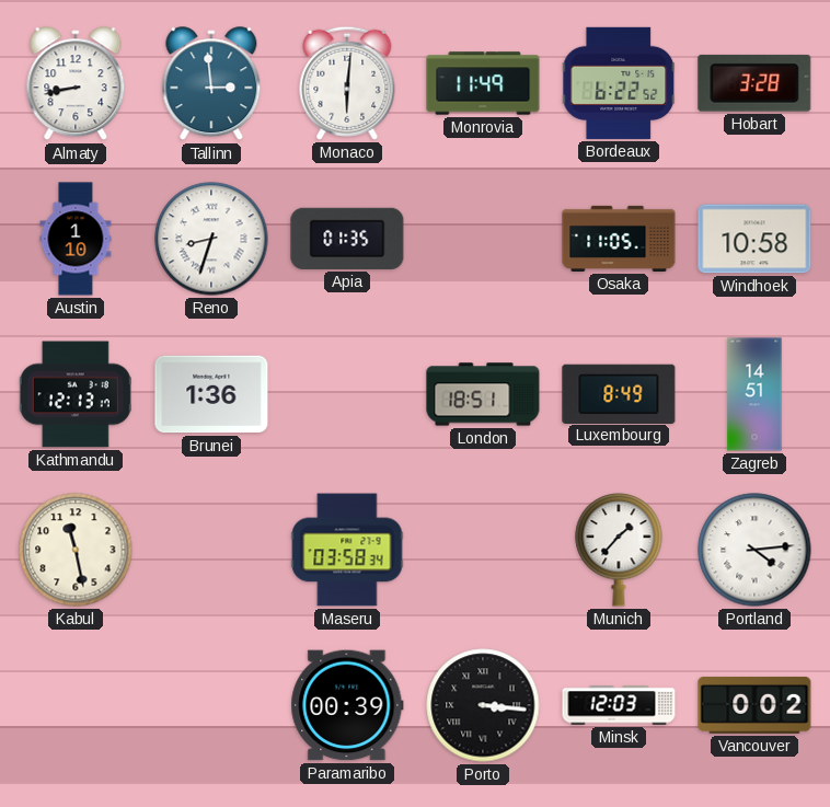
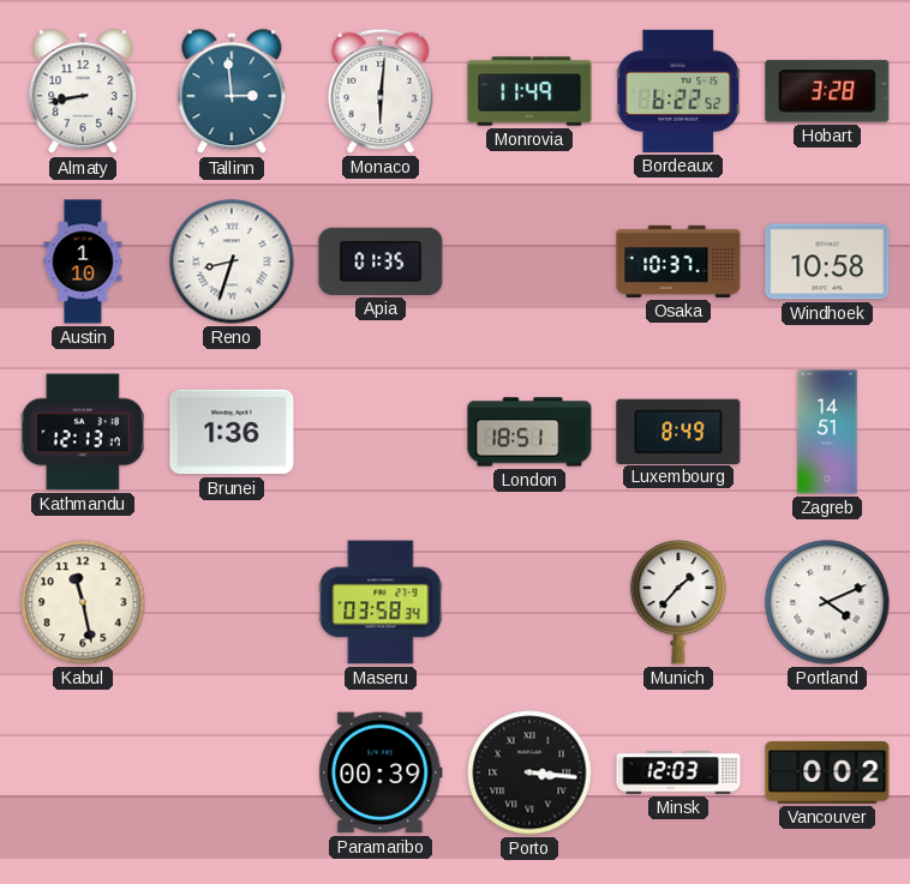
Osaka: 11:05 -> 10:37
Portland: 4:14 -> 4:11
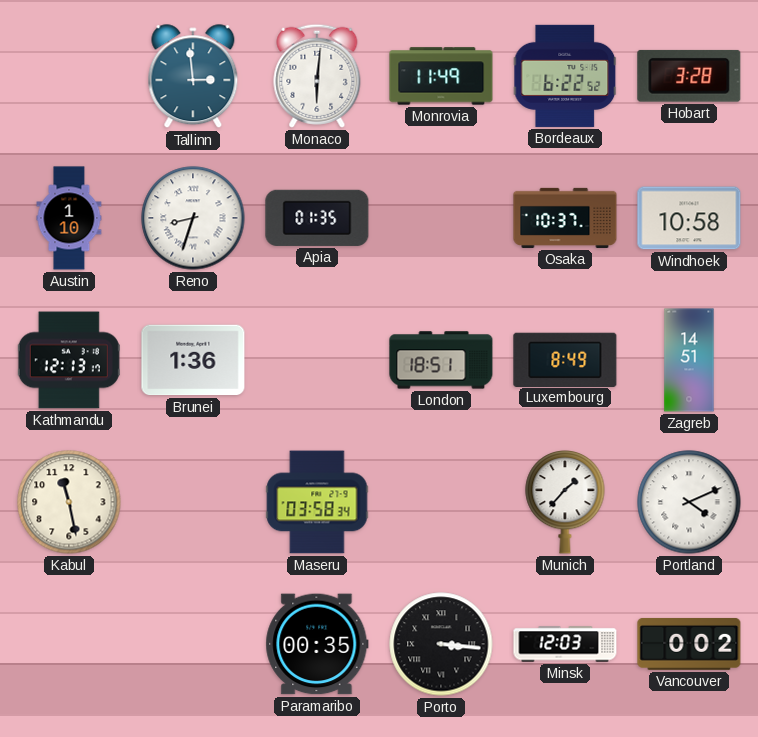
Almaty: 8:43 -> none
Paramaribo: 00:39 -> 00:35
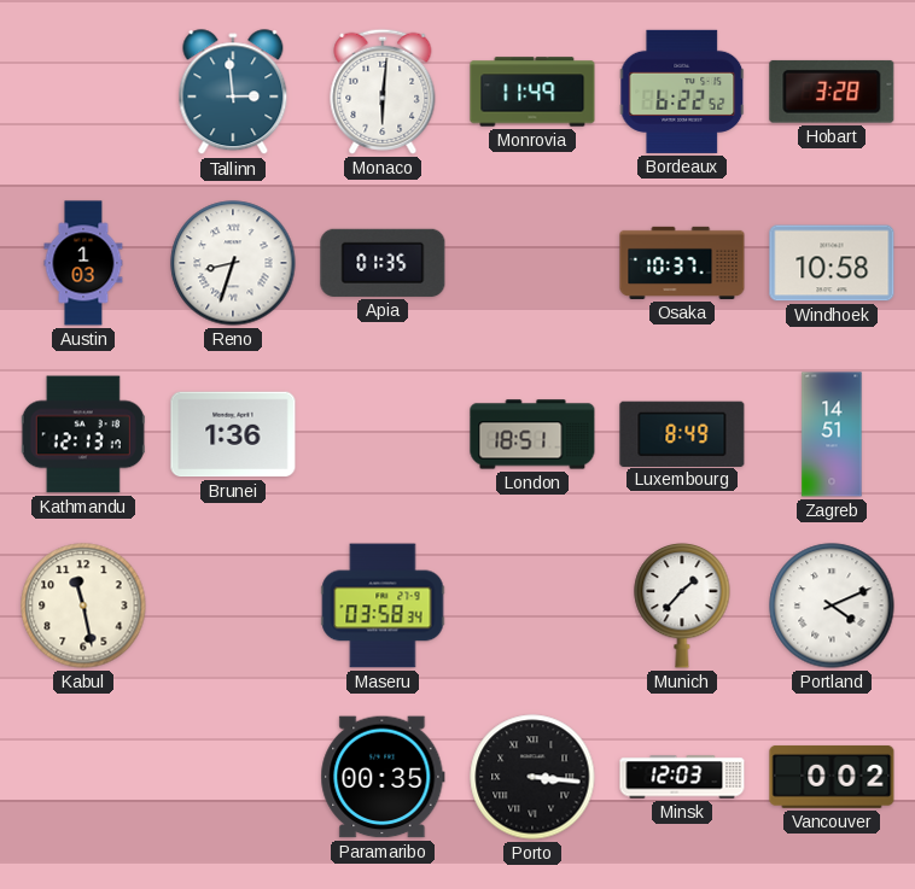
Austin: 1:10 -> 1:03
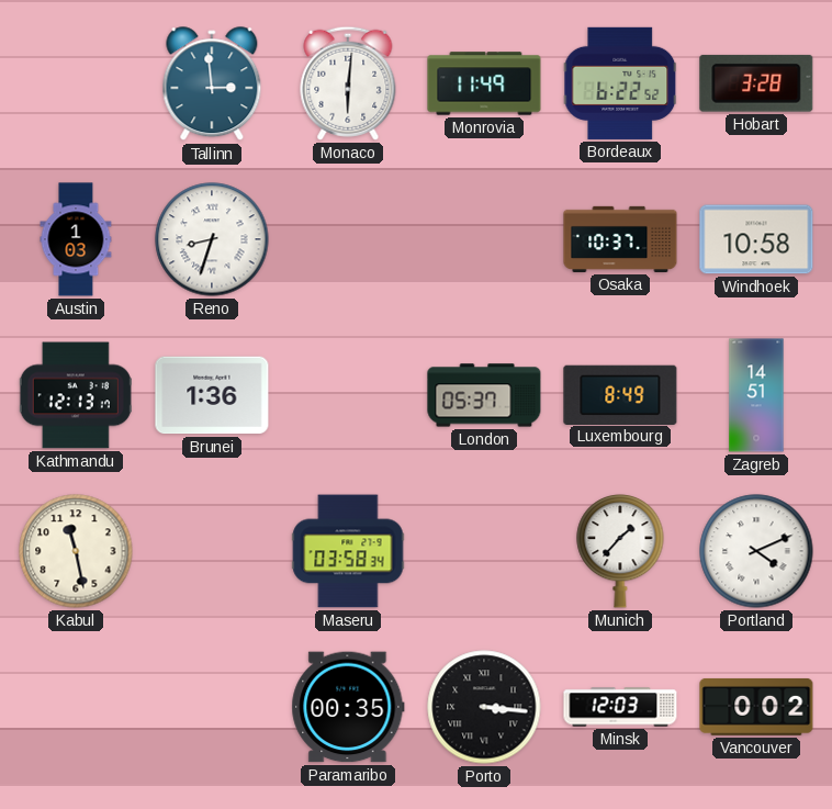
Apia: 01:35 -> none
London: 18:51 -> 05:37
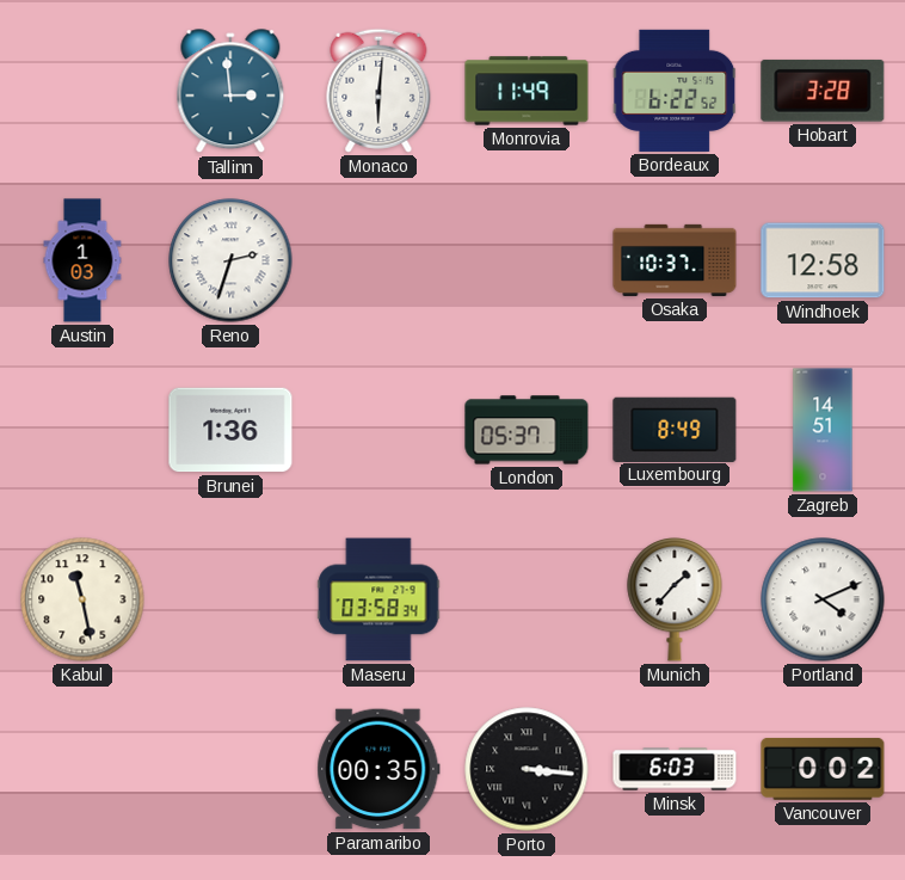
Reno: 8:33 -> 2:33
Windhoek: 10:58 -> 12:58
Kathmandu: 12:13 -> none
Minsk: 12:03 -> 6:03
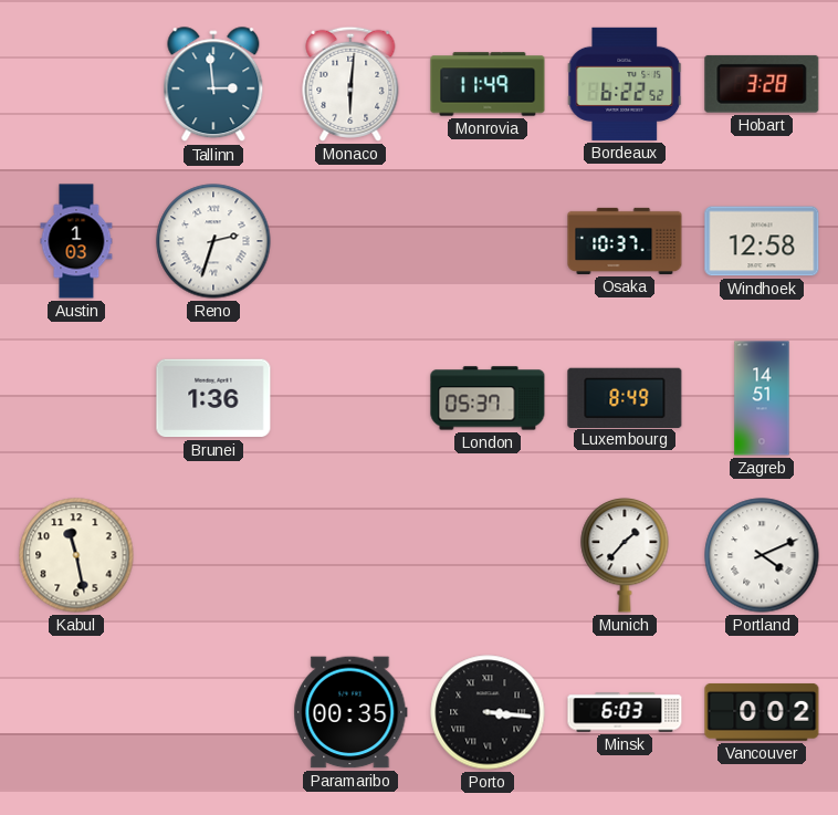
Maseru: 03:58 -> none
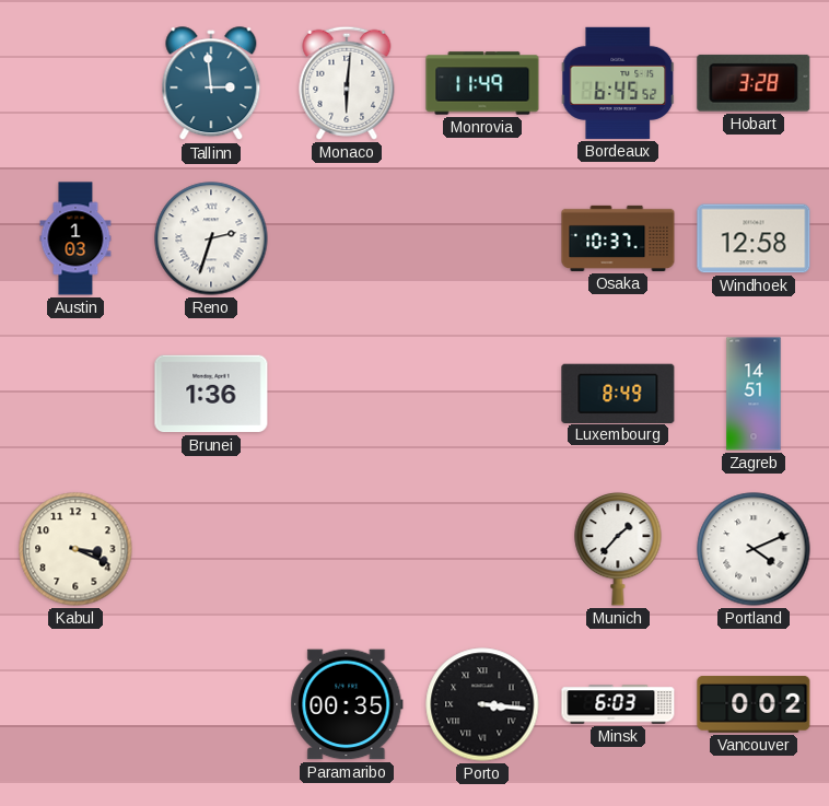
Bordeaux: 6:22 -> 6:45
London: 05:37 -> none
Kabul: 11:28 -> 3:19
